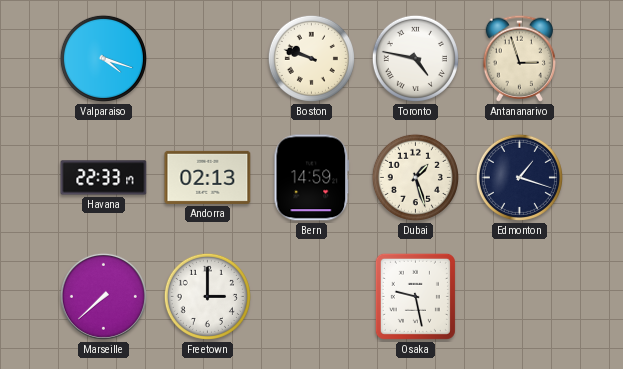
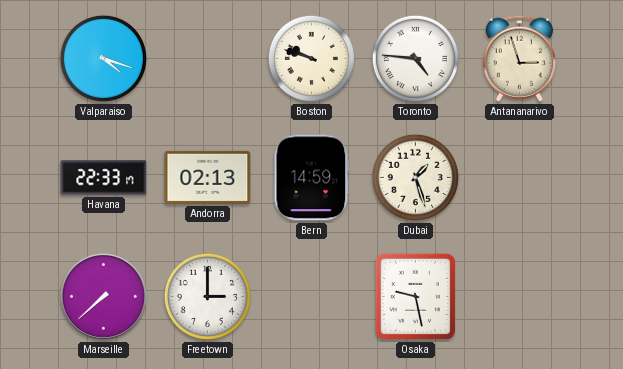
Toronto: 4:47 -> 4:46
Edmonton: 1:18 -> none
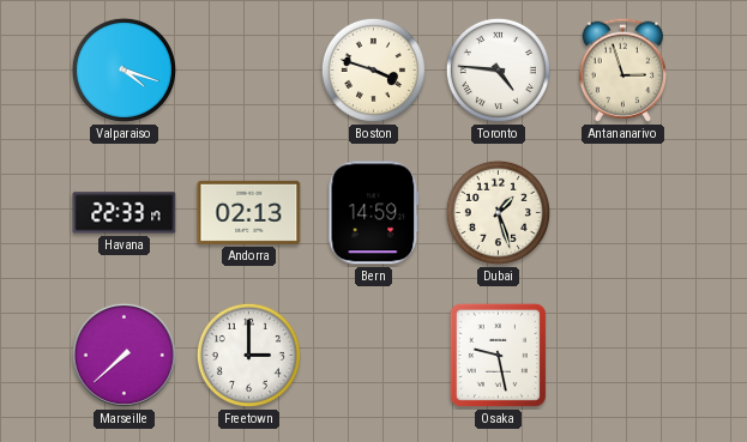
Boston: 9:48 -> 3:48
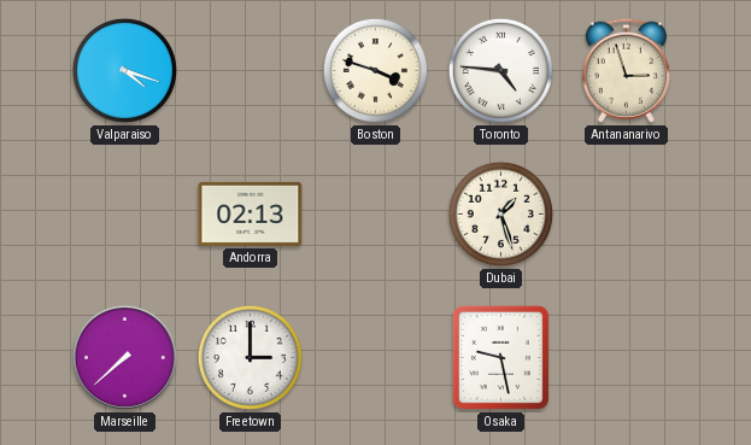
Havana: 22:33 -> none
Bern: 14:59 -> none
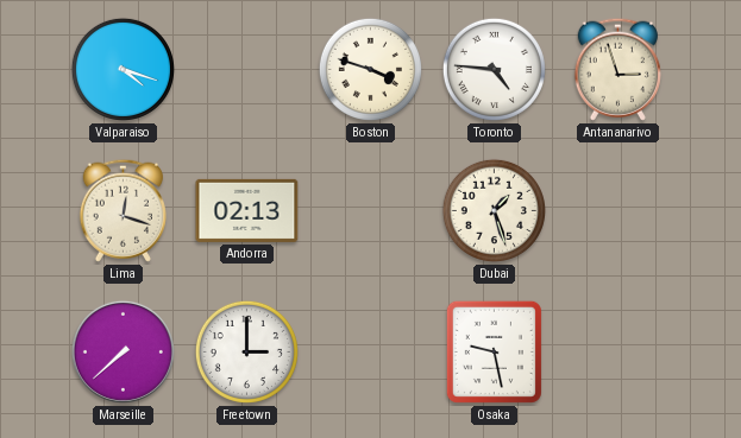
Lima: none -> 12:18
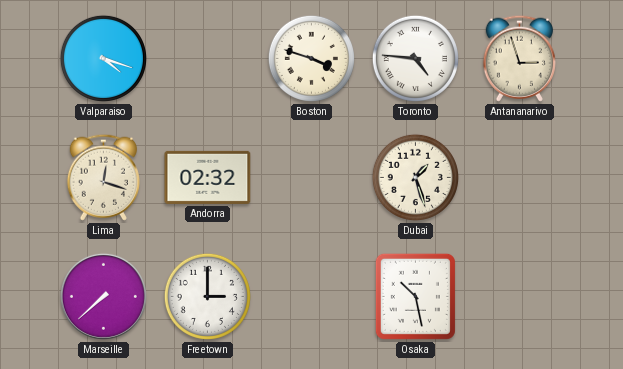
Andorra: 02:13 -> 02:32
Osaka: 9:28 -> 10:28
